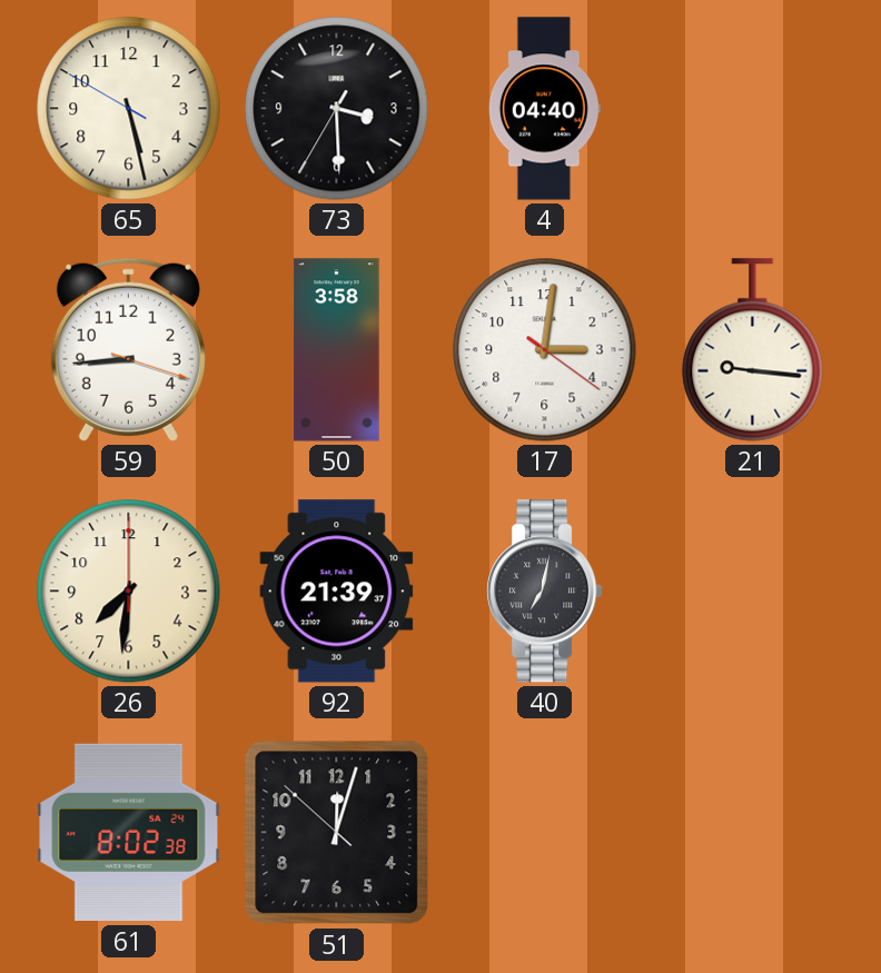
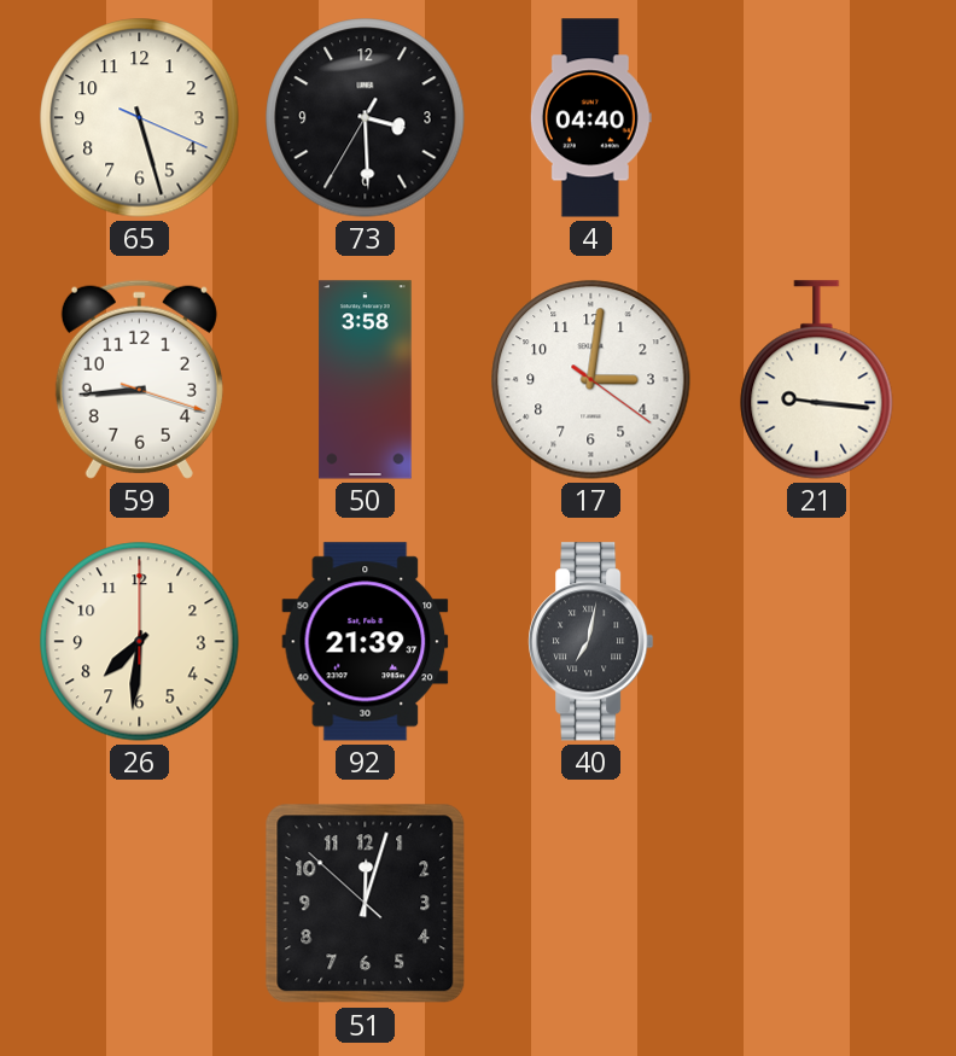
65: 5:27:50 -> 5:27:19
61: 8:02 -> none
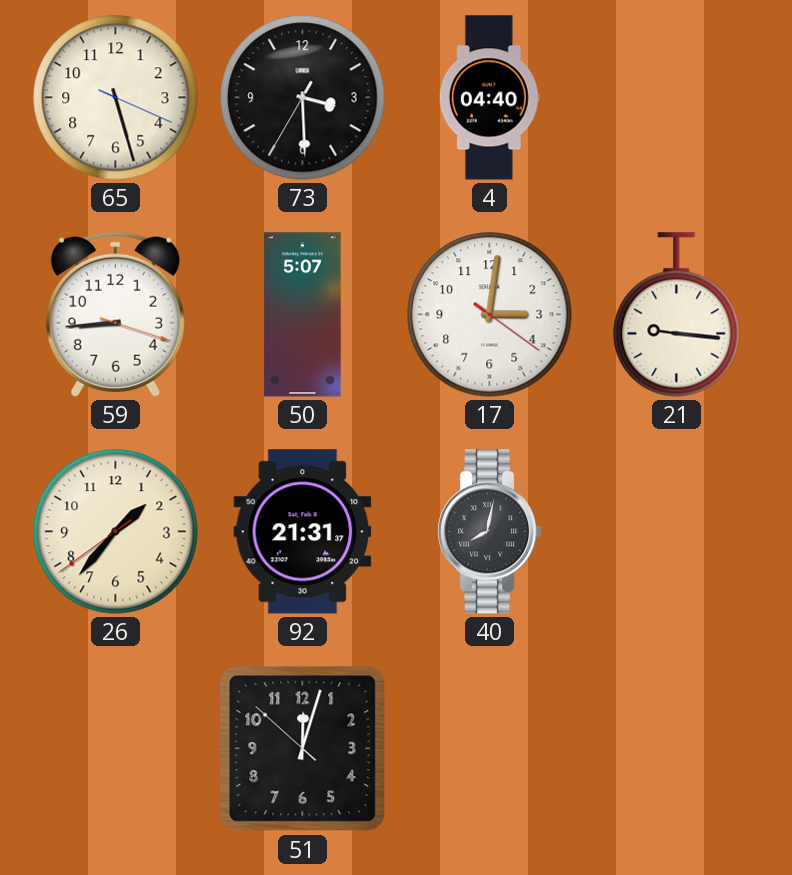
50: 3:58 -> 5:07
26: 7:31 -> 1:36
92: 21:39 -> 21:31
40: 7:02 -> 8:02
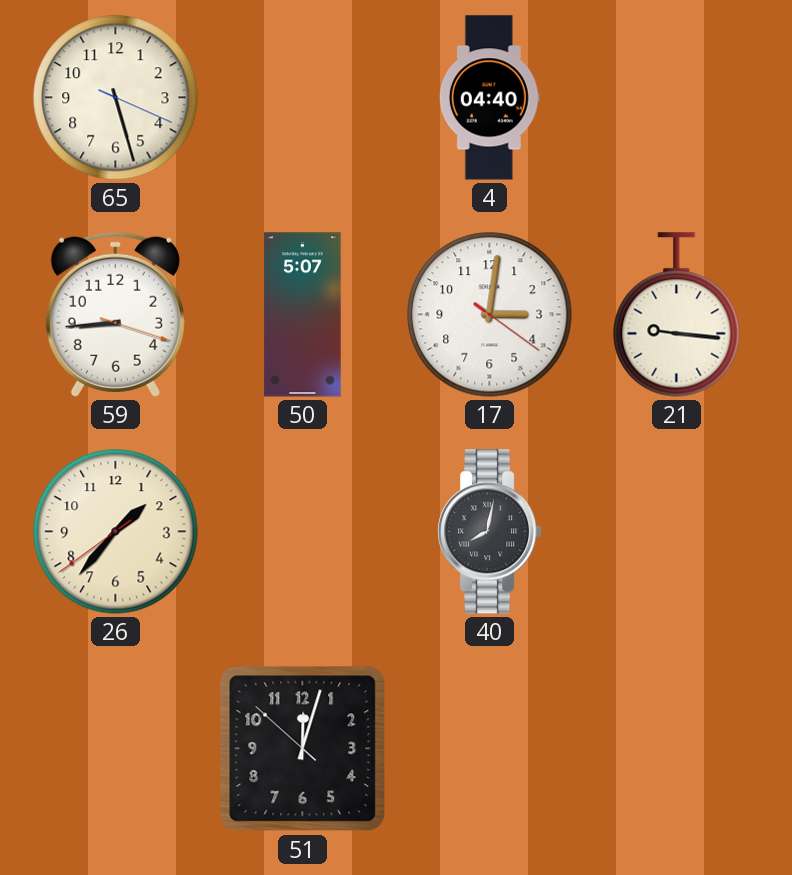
73: 3:29 -> none
92: 21:31 -> none
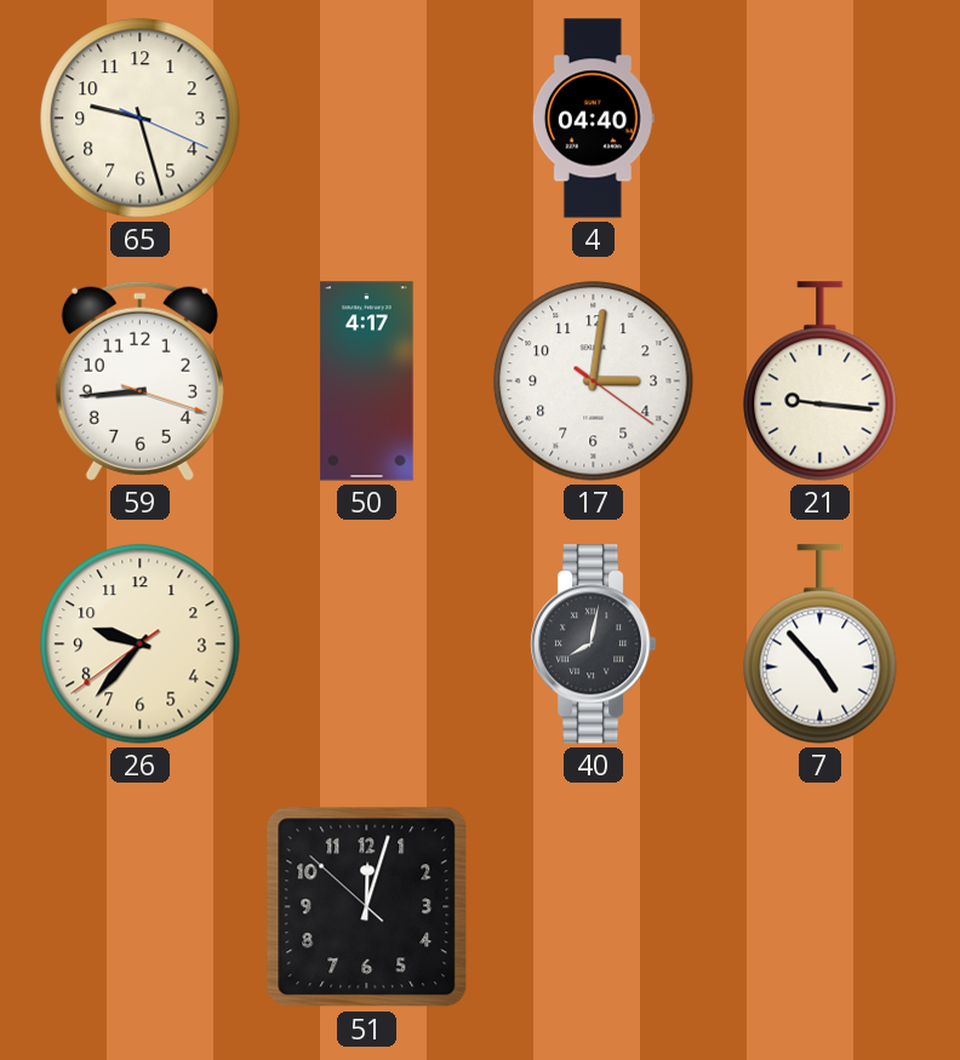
65: 5:27 -> 9:27
50: 5:07 -> 4:17
26: 1:36 -> 9:36
7: none -> 4:53
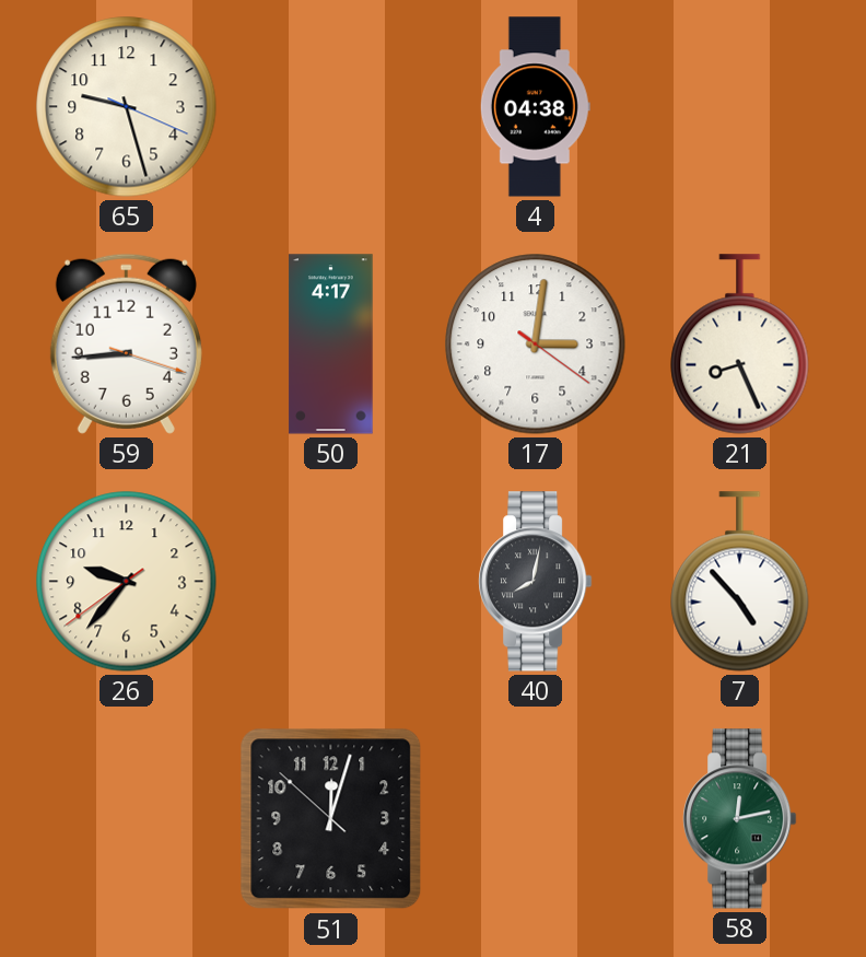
4: 04:40 -> 04:38
21: 9:16 -> 8:26
58: none -> 12:13
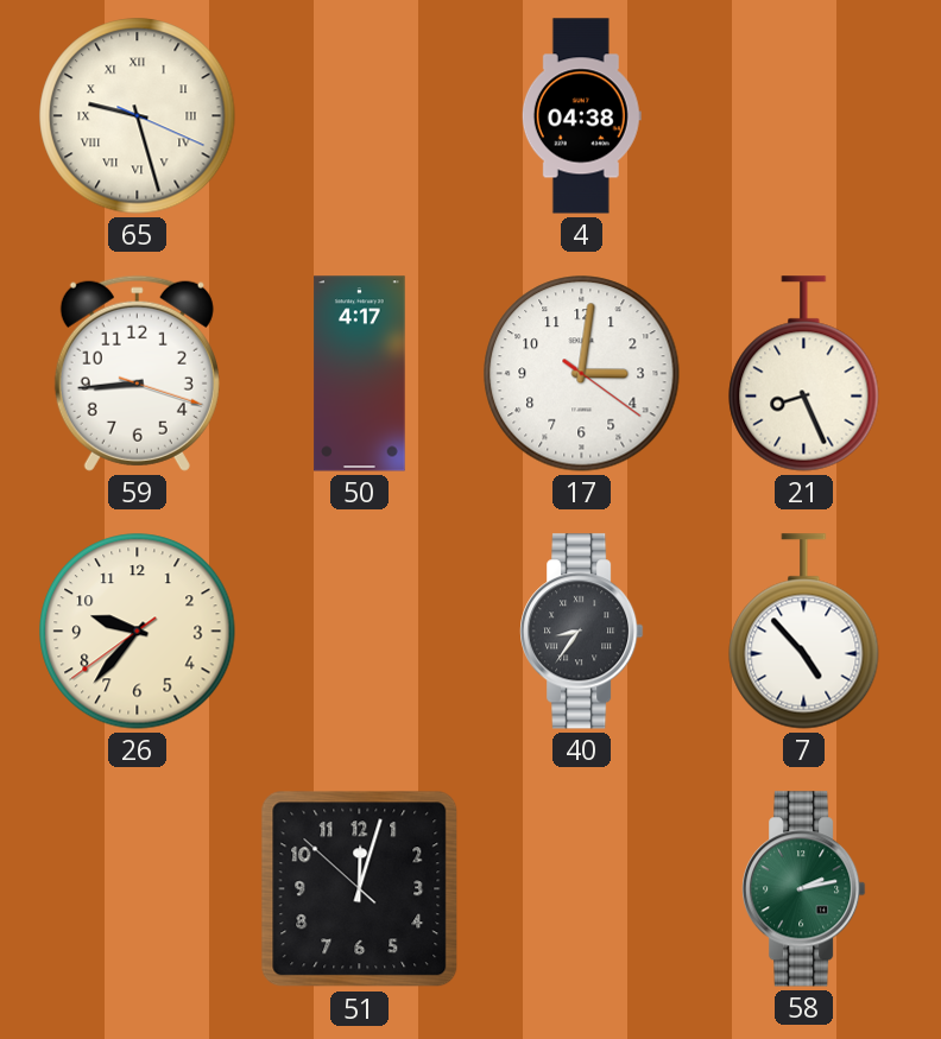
65 numerals: Arabic -> Roman
40: 8:02 -> 8:36
58: 12:13 -> 2:13
